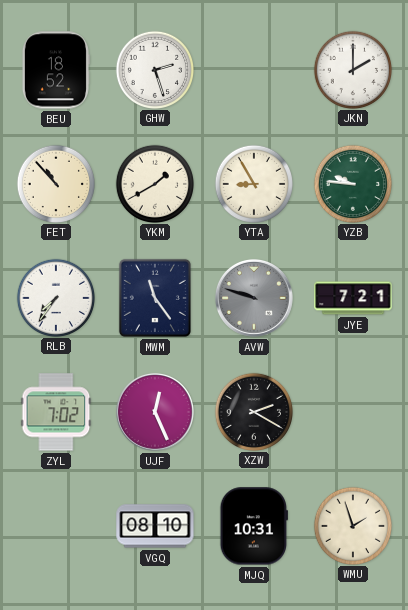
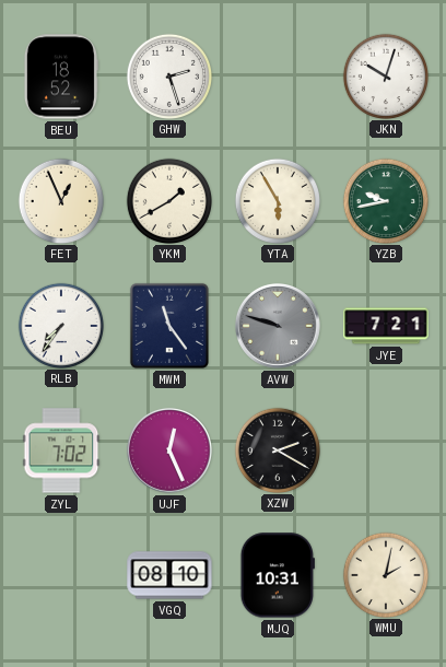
JKN: 2:00 -> 10:03
FET: 10:53 -> 12:56
YTA: 8:55 -> 5:55
YZB: 9:46 -> 9:43
WMU: 1:57 -> 2:02
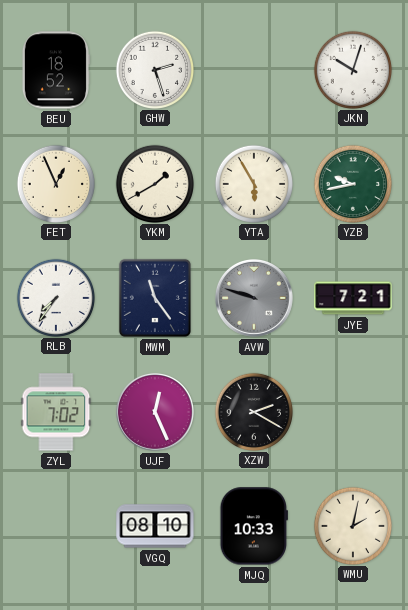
MJQ: 10:31 -> 10:33
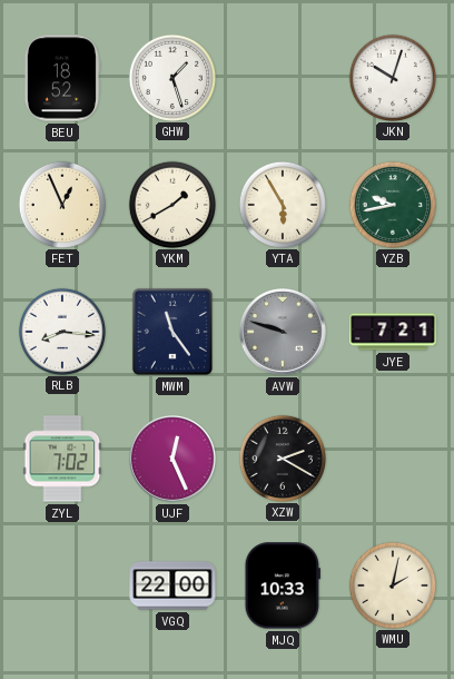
GHW: 2:27 -> 1:27
RLB: 7:36 -> 8:16
VGQ: 08:10 -> 22:00
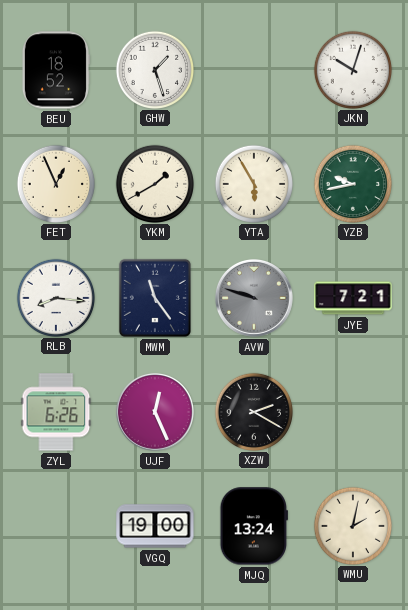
ZYL: 7:02 -> 6:26
VGQ: 22:00 -> 19:00
MJQ: 10:33 -> 13:24
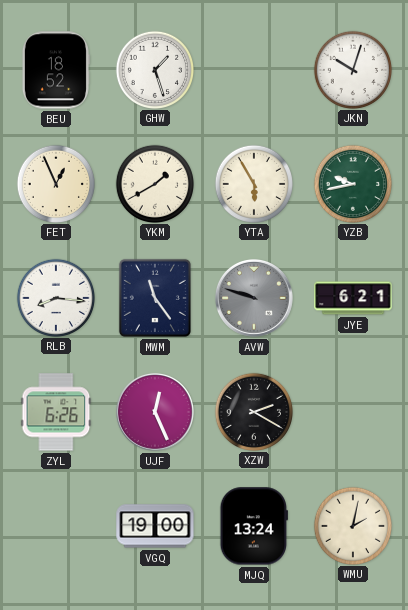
JYE: 7:21 -> 6:21
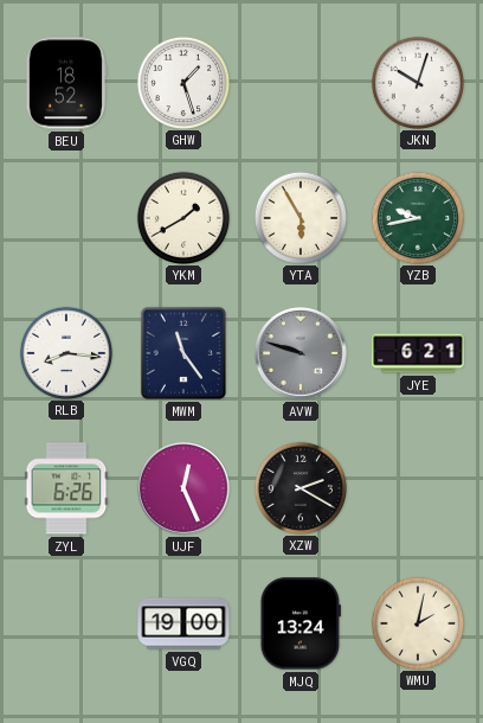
FET: 12:56 -> none
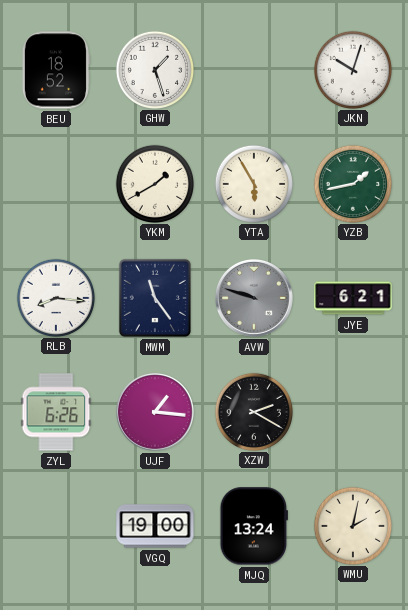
YZB: 9:43 -> 1:43
UJF: 12:26 -> 1:16
